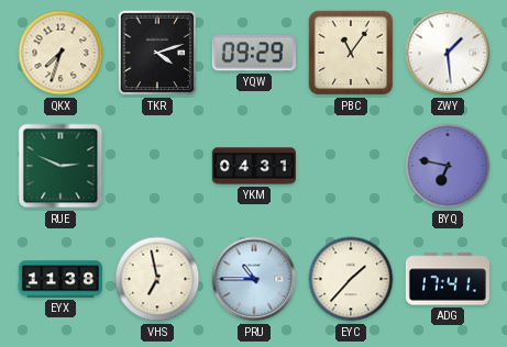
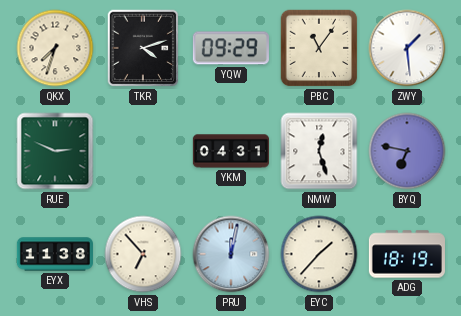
NMW: none -> 12:27
VHS: 6:58 -> 6:53
PRU: 10:45 -> 12:02
ADG: 17:41 -> 18:19
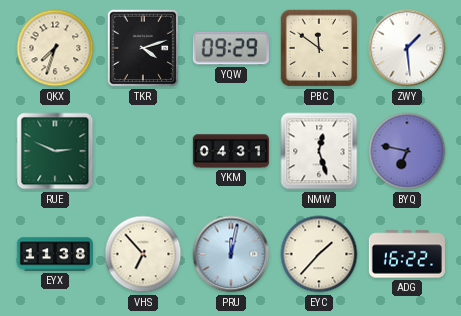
PBC: 11:06 -> 11:51
ADG: 18:19 -> 16:22
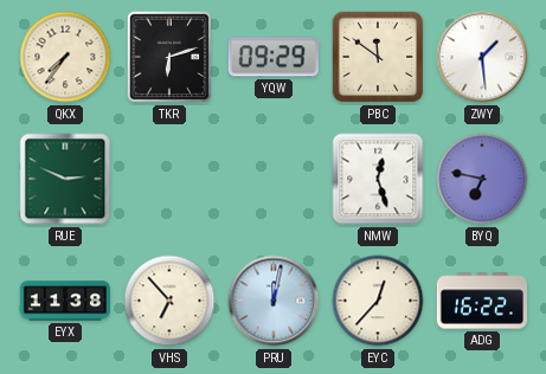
QKX: 7:33 -> 7:36
TKR: 4:12 -> 6:12
YKM: 04:31 -> none
EYC: 1:37 -> 12:37
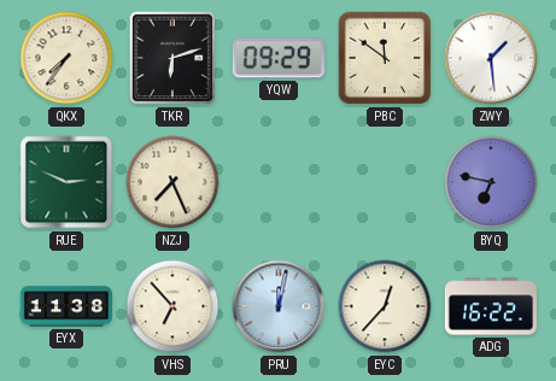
NZJ: none -> 7:26
NMW: 12:27 -> none
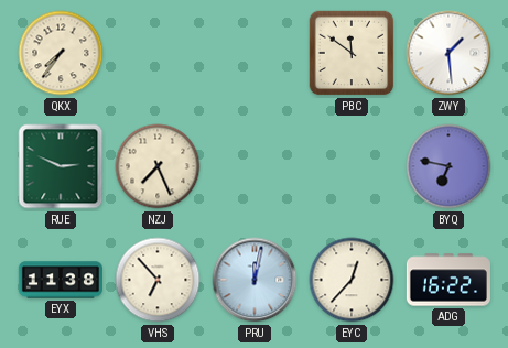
TKR: 6:12 -> none
YQW: 09:29 -> none
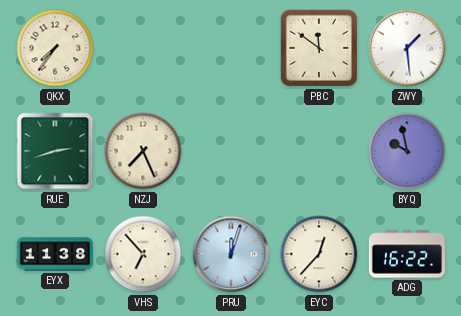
RUE: 2:49 -> 2:42
BYQ: 6:47 -> 9:58
PRU: 12:02 -> 12:03
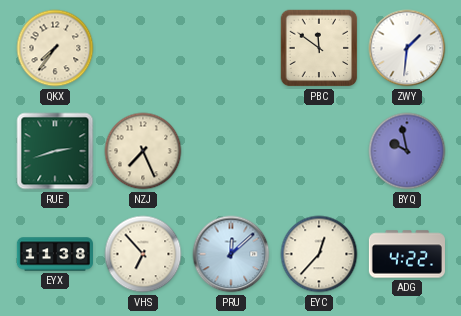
ZWY: 1:29 -> 1:31
PRU: 12:03 -> 12:08
ADG: 16:22 -> 4:22
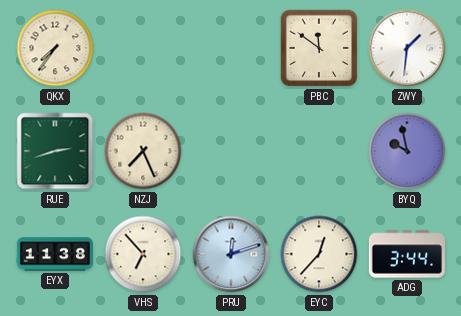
PRU: 12:08 -> 12:12
ADG: 4:22 -> 3:44
